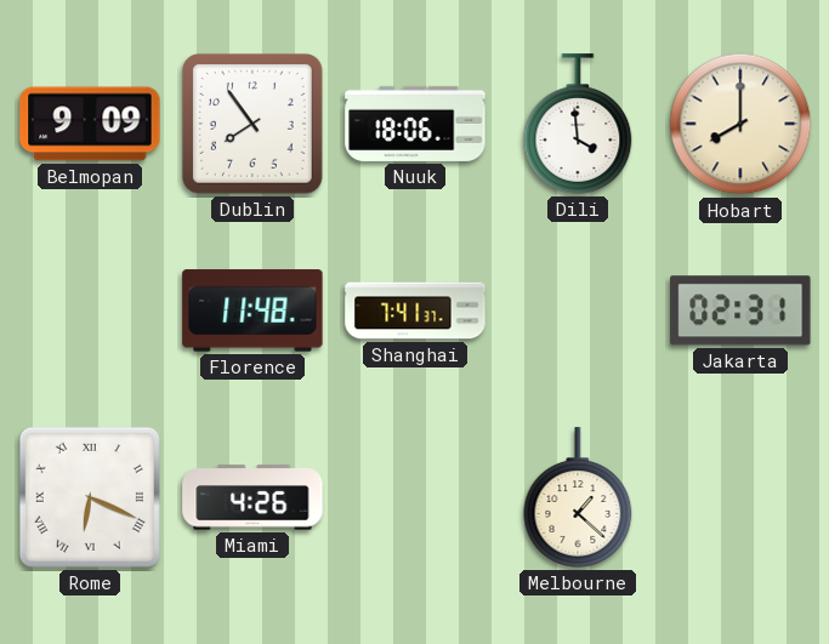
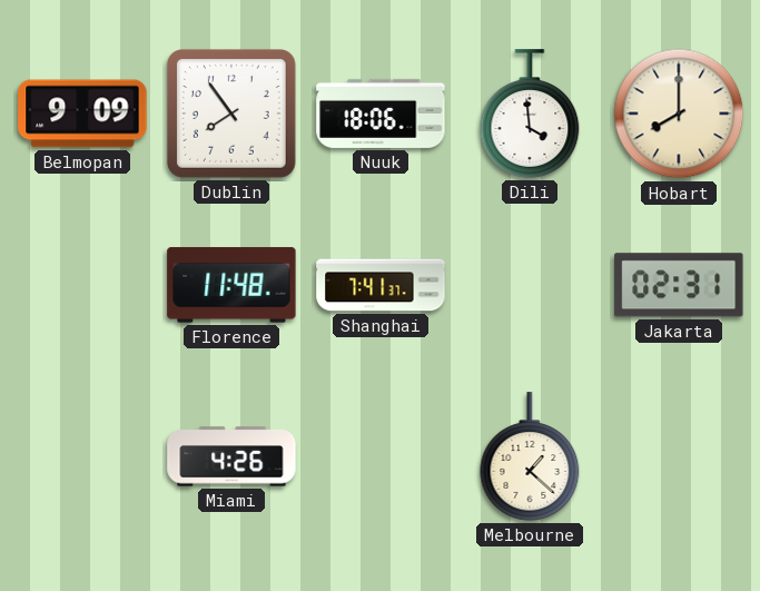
Rome: 6:19 -> none
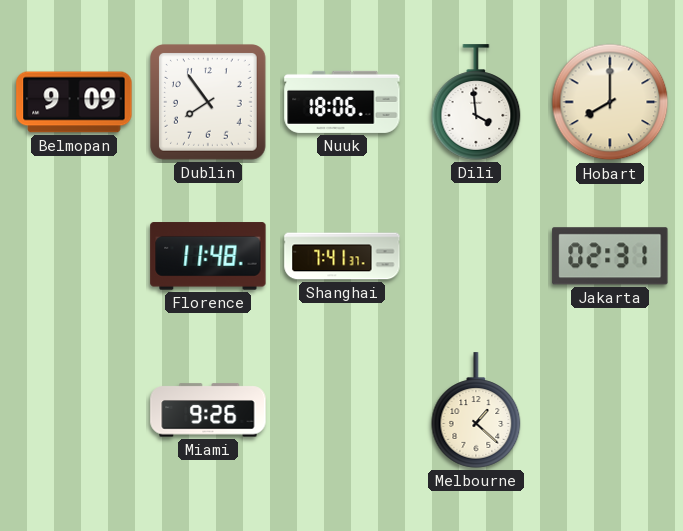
Miami: 4:26 -> 9:26
